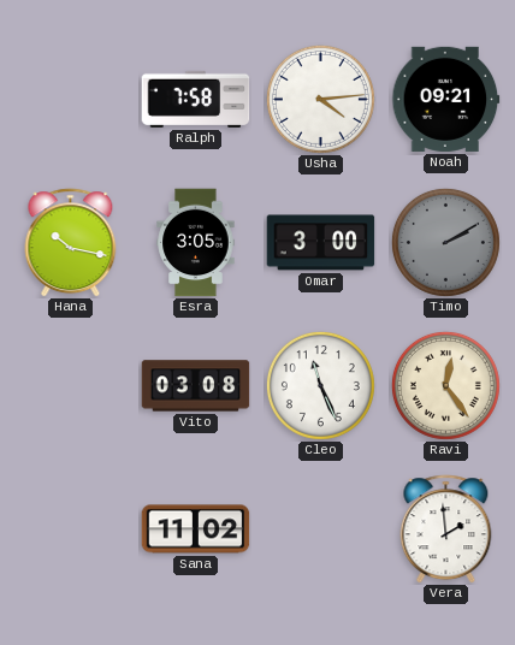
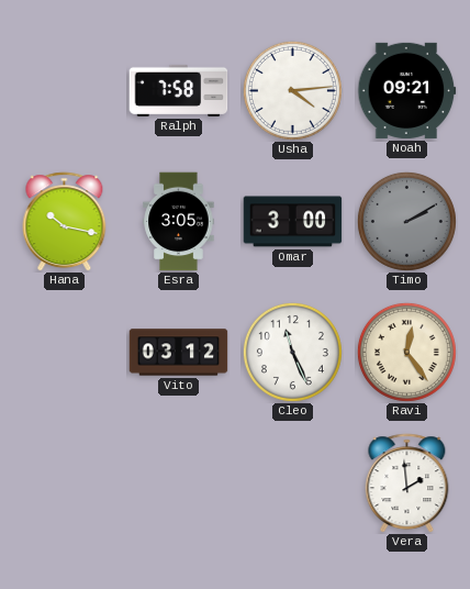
Vito: 03:08 -> 03:12
Sana: 11:02 -> none
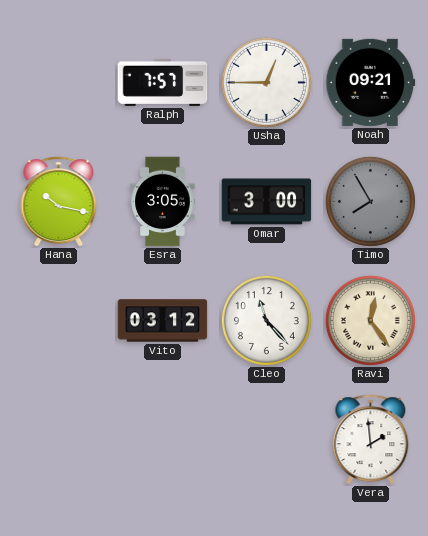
Ralph: 7:58 -> 7:57
Usha: 4:14 -> 12:45
Timo: 2:10 -> 7:55
Cleo: 11:26 -> 11:23
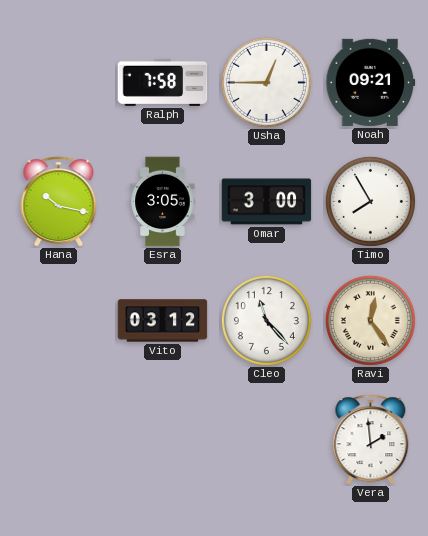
Ralph: 7:57 -> 7:58
Timo dial: grey -> white
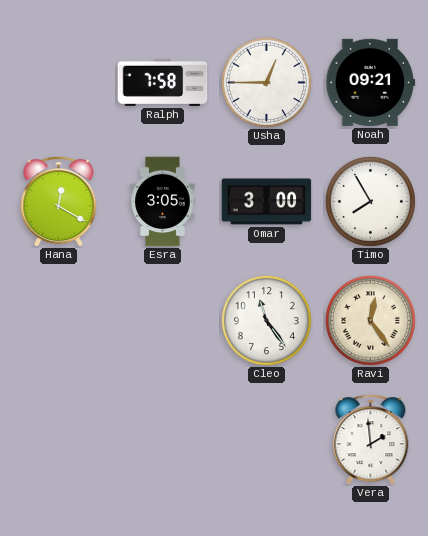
Hana: 10:17 -> 12:20
Vito: 03:12 -> none
Cleo: 11:23 -> 11:24
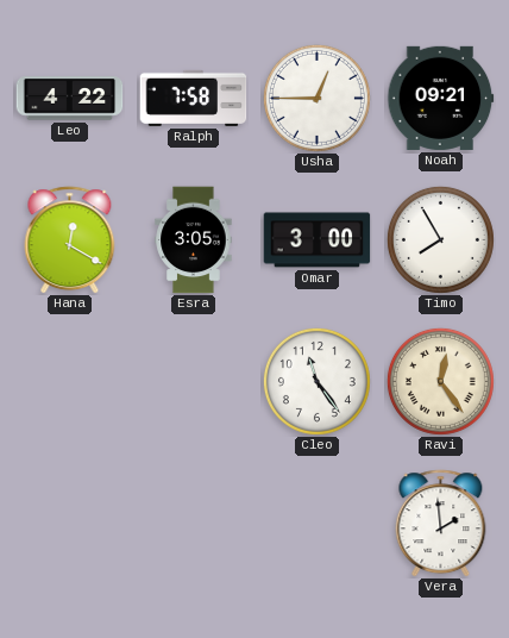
Leo: none -> 4:22
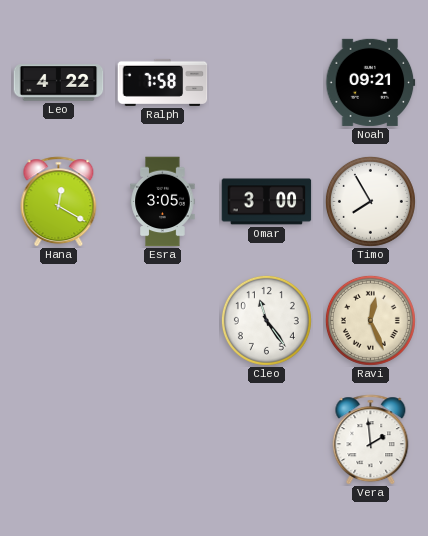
Usha: 12:45 -> none
Ravi: 12:24 -> 12:26
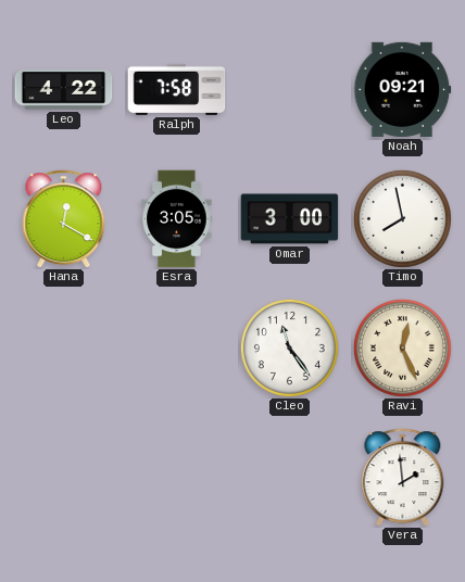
Timo: 7:55 -> 7:58
